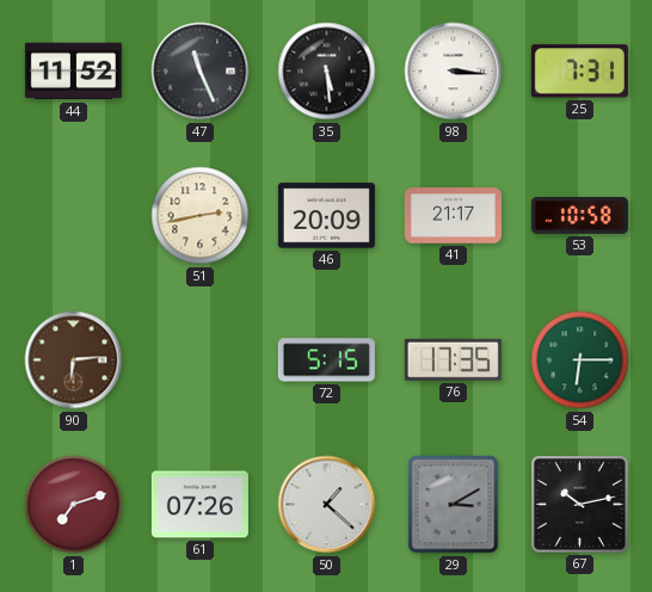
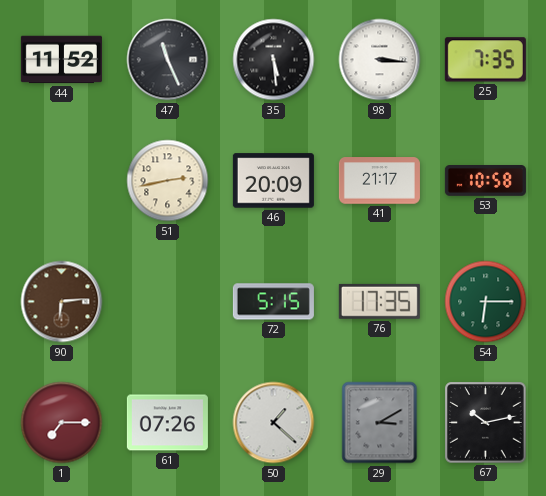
25: 7:31 -> 7:35
1: 7:12 -> 7:15
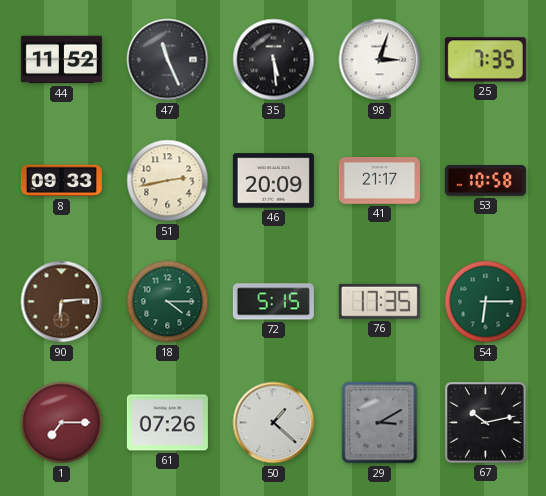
98: 3:16 -> 3:03
8: none -> 09:33
18: none -> 4:15
